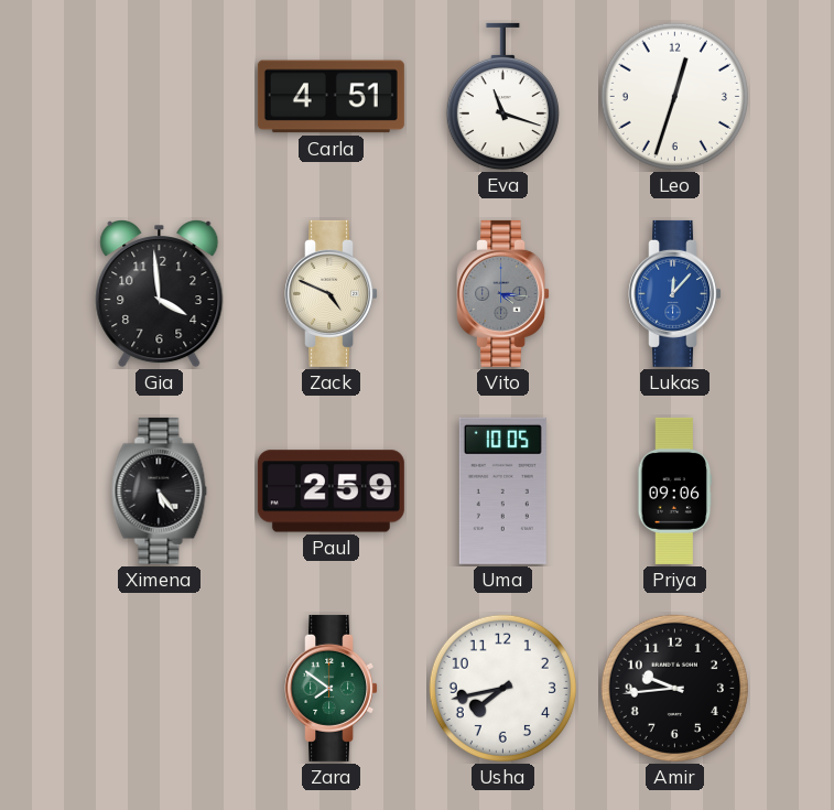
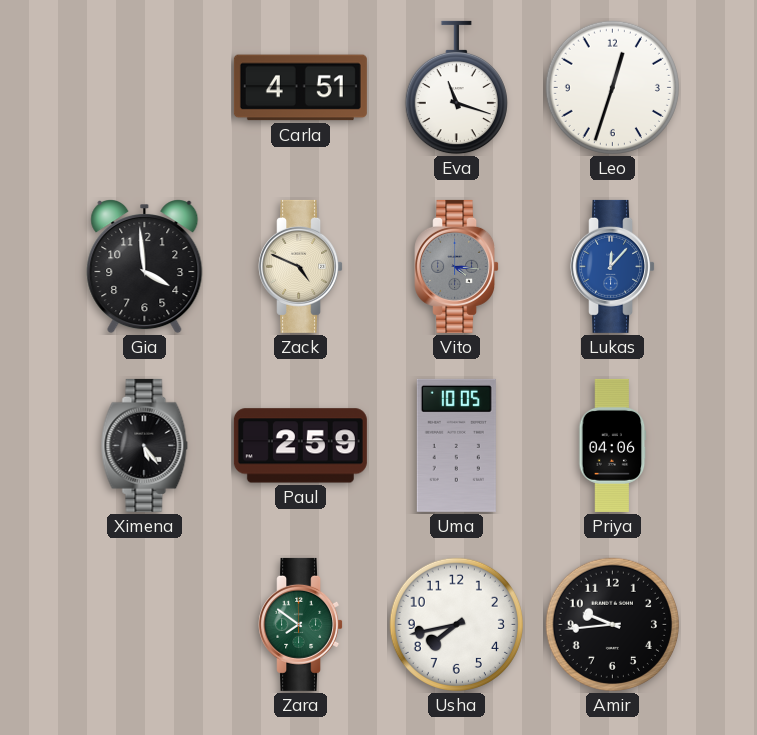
Priya: 09:06 -> 04:06
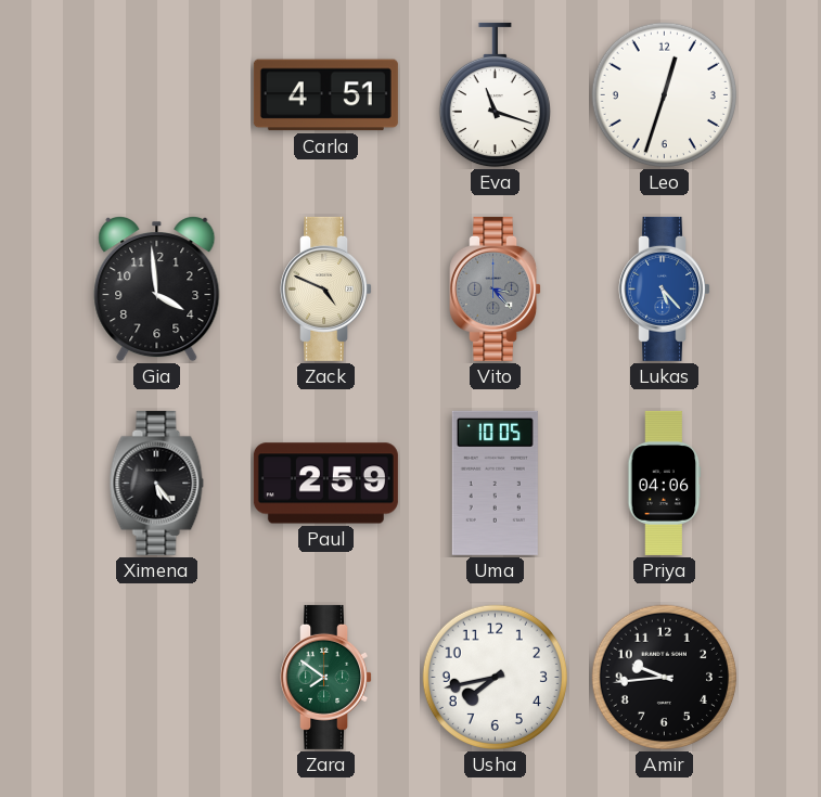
Vito: 4:16 -> 3:23
Lukas: 12:07 -> 5:23
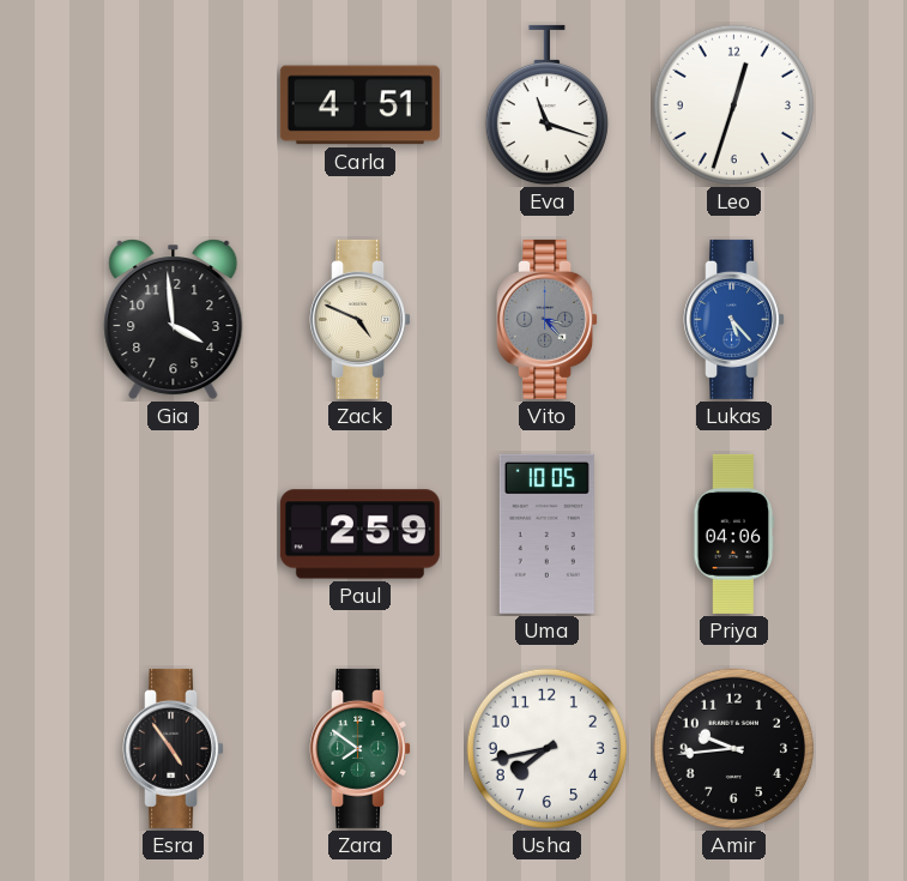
Ximena: 5:24 -> none
Esra: none -> 4:54
